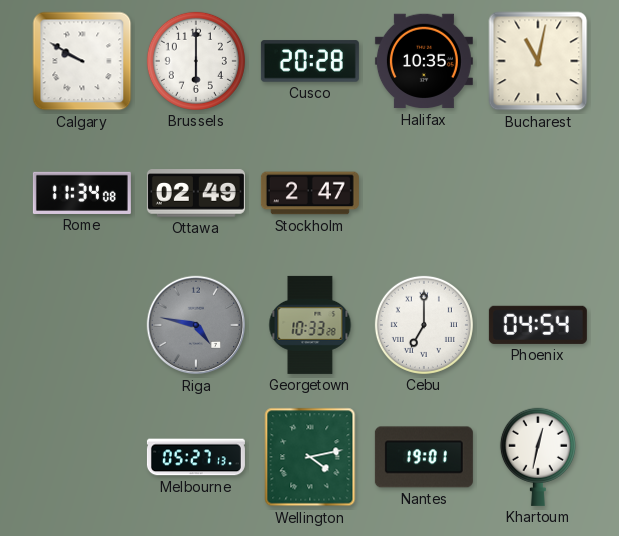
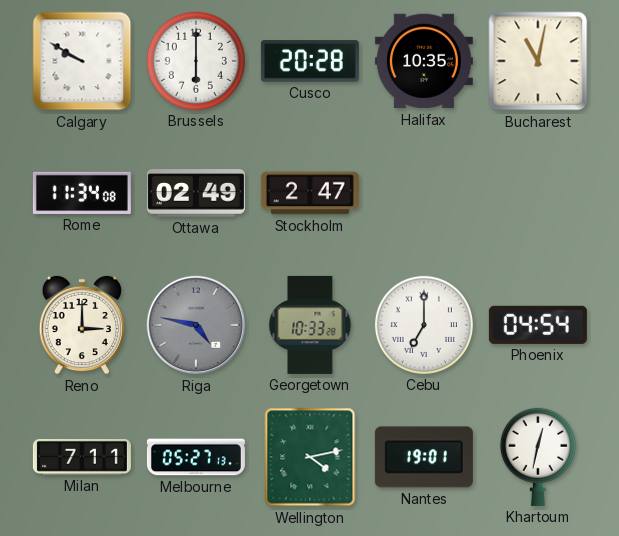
Reno: none -> 3:00
Milan: none -> 7:11
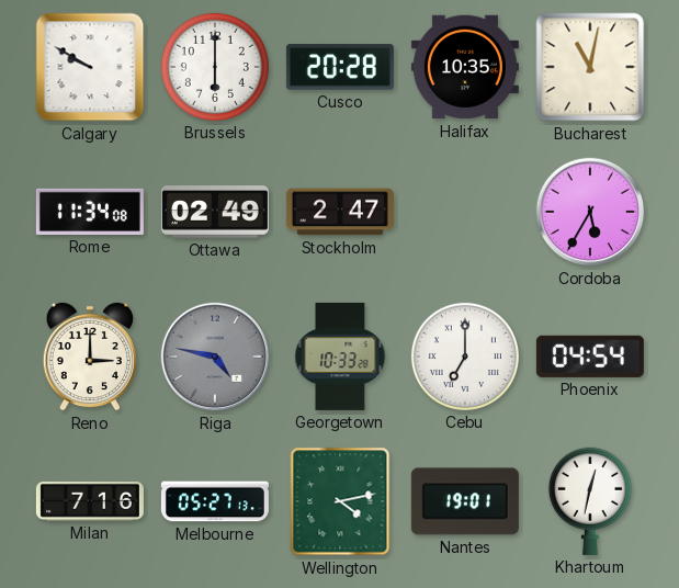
Cordoba: none -> 5:35
Milan: 7:11 -> 7:16
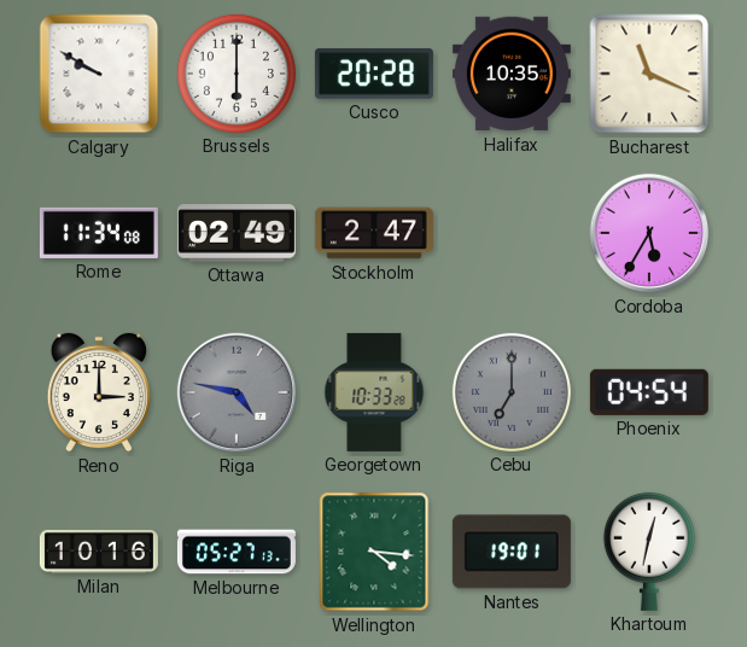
Bucharest: 11:02 -> 11:19
Cebu dial: white -> grey
Milan: 7:16 -> 10:16
Wellington: 4:13 -> 4:16
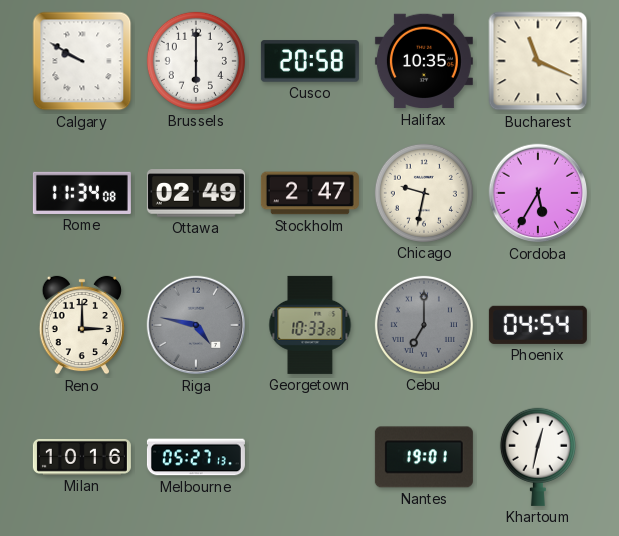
Cusco: 20:28 -> 20:58
Chicago: none -> 9:32
Wellington: 4:16 -> none
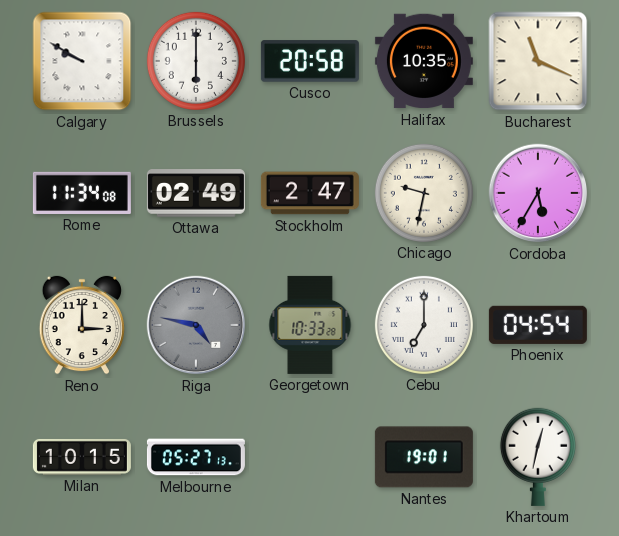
Cebu dial: grey -> white
Milan: 10:16 -> 10:15
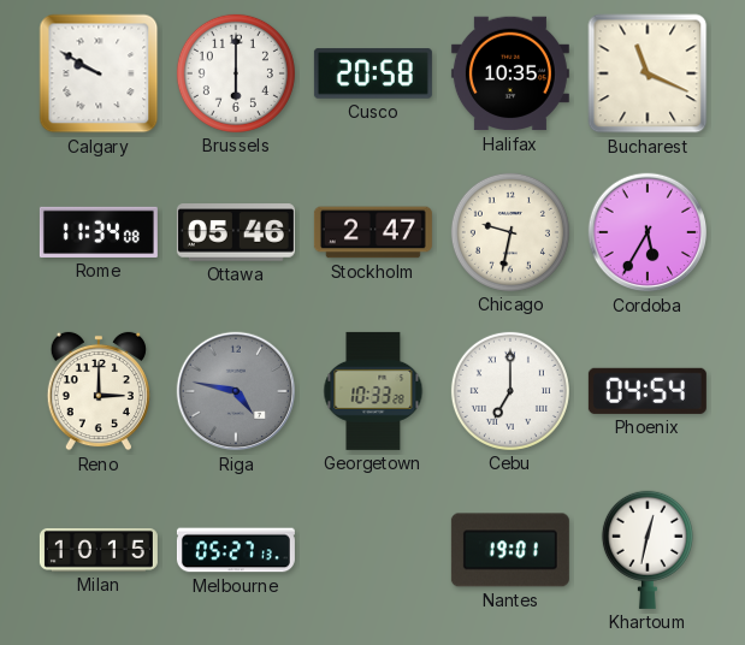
Ottawa: 02:49 -> 05:46
